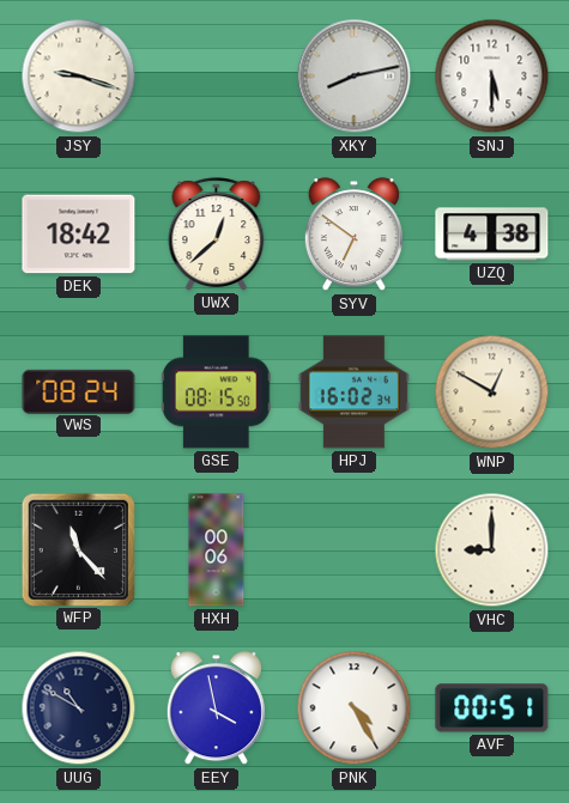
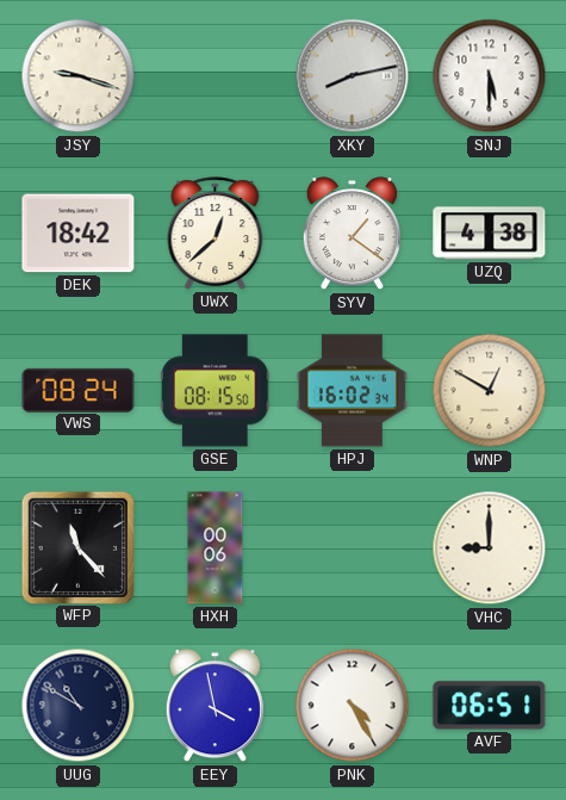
SYV: 6:51 -> 1:21
AVF: 00:51 -> 06:51
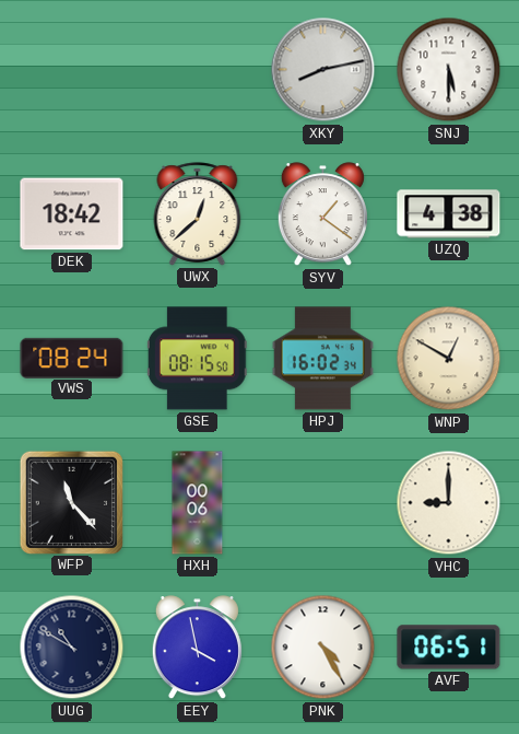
JSY: 9:18 -> none
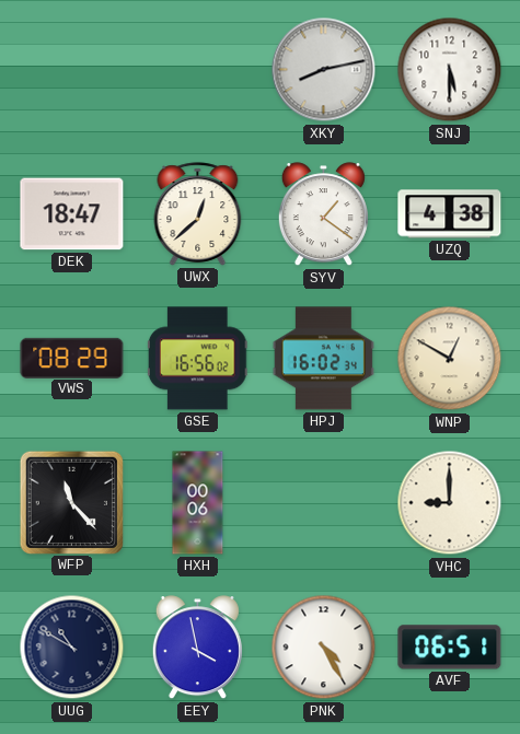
DEK: 18:42 -> 18:47
VWS: 08:24 -> 08:29
GSE: 08:15 -> 16:56
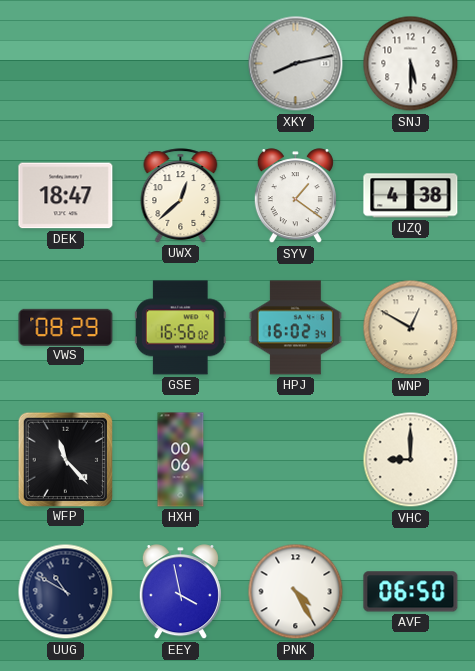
AVF: 06:51 -> 06:50
